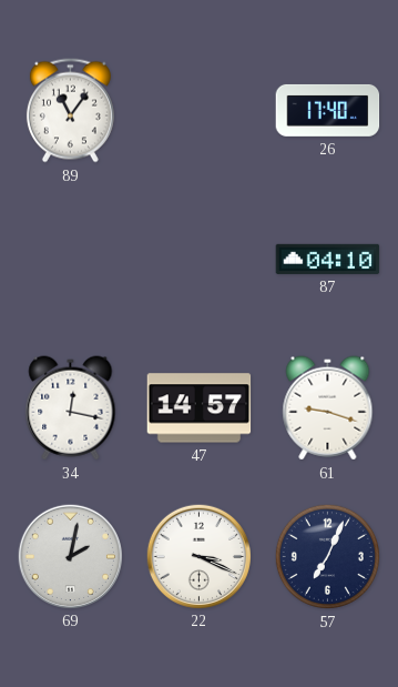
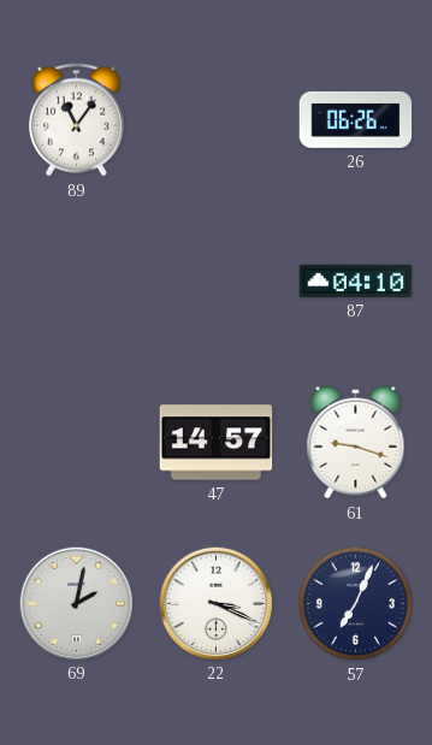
26: 17:40 -> 06:26
34: 12:17 -> none
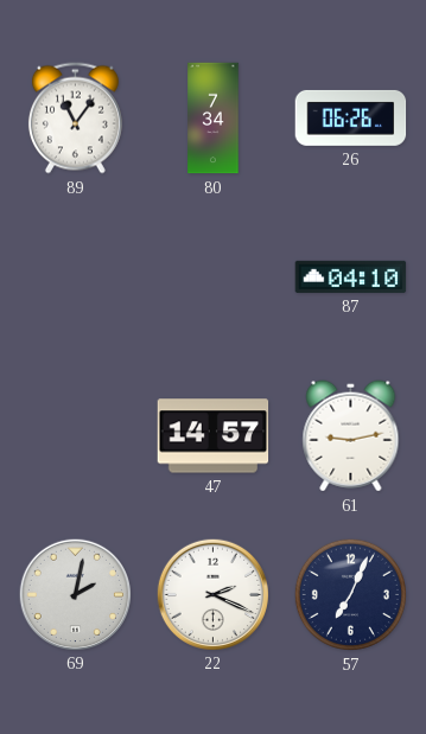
80: none -> 7:34
61: 9:18 -> 9:13
22: 3:19 -> 2:19
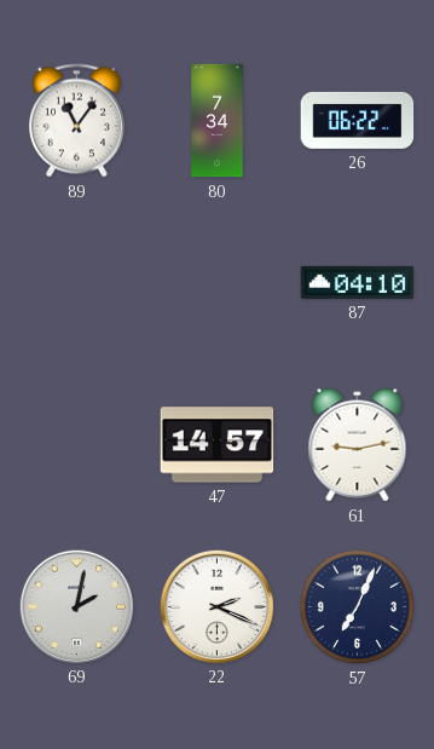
26: 06:26 -> 06:22
